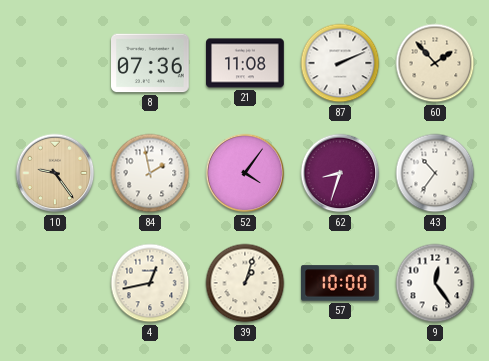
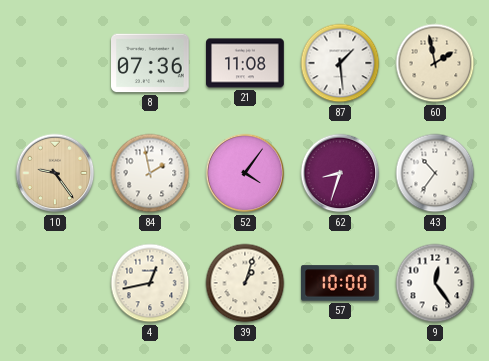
87: 2:11 -> 1:29
60: 1:53 -> 1:58
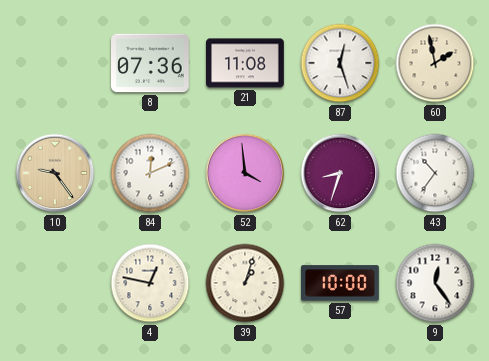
87: 1:29 -> 12:27
84: 1:58 -> 12:11
52: 4:06 -> 3:59
4: 12:43 -> 12:47
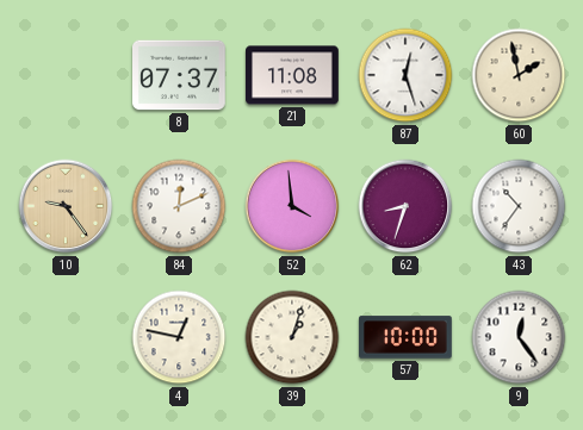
8: 07:36 -> 07:37
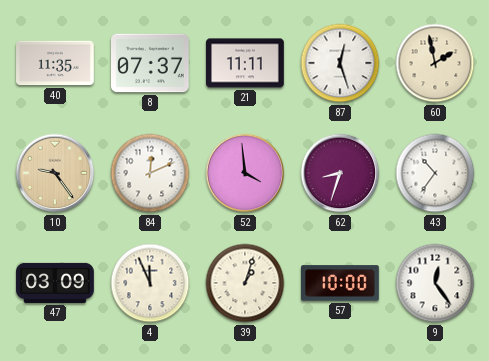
40: none -> 11:35
21: 11:08 -> 11:11
47: none -> 03:09
4: 12:47 -> 11:56
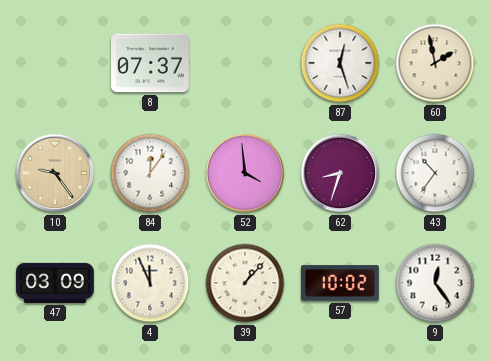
40: 11:35 -> none
21: 11:11 -> none
84: 12:11 -> 12:06
39: 1:03 -> 1:07
57: 10:00 -> 10:02
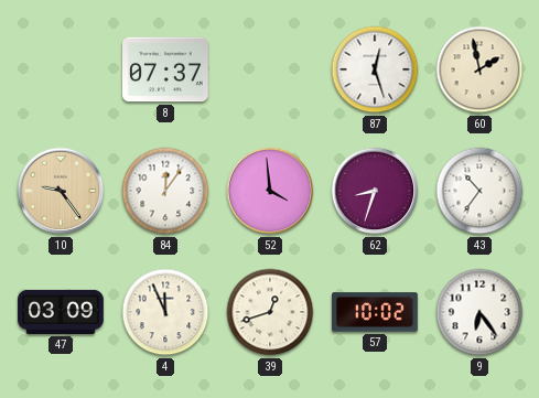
39: 1:07 -> 12:42
9: 12:24 -> 6:24
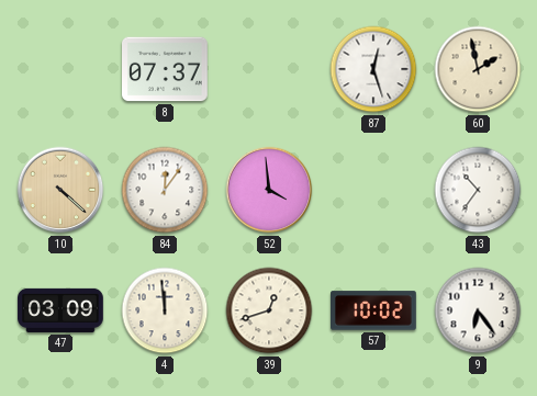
10: 9:24 -> 4:22
62: 8:33 -> none
4: 11:56 -> 11:59
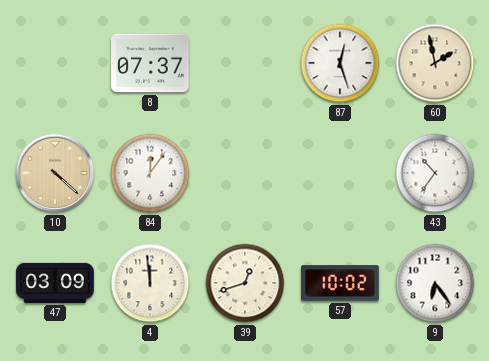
52: 3:59 -> none
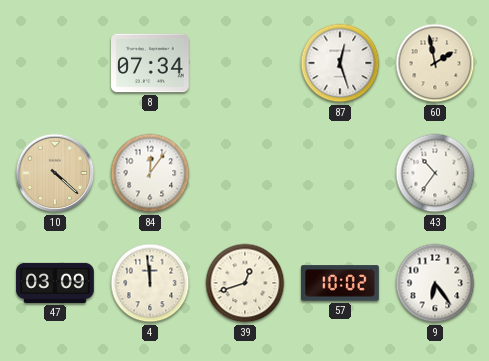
8: 07:37 -> 07:34
